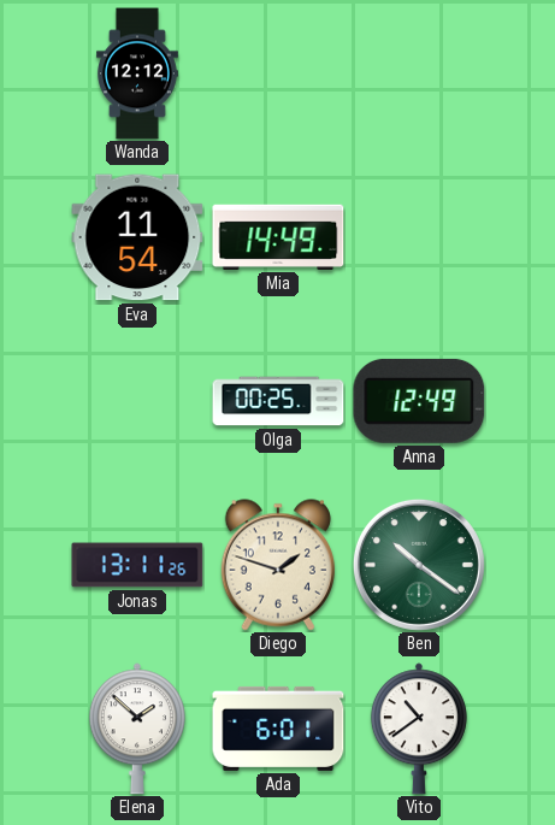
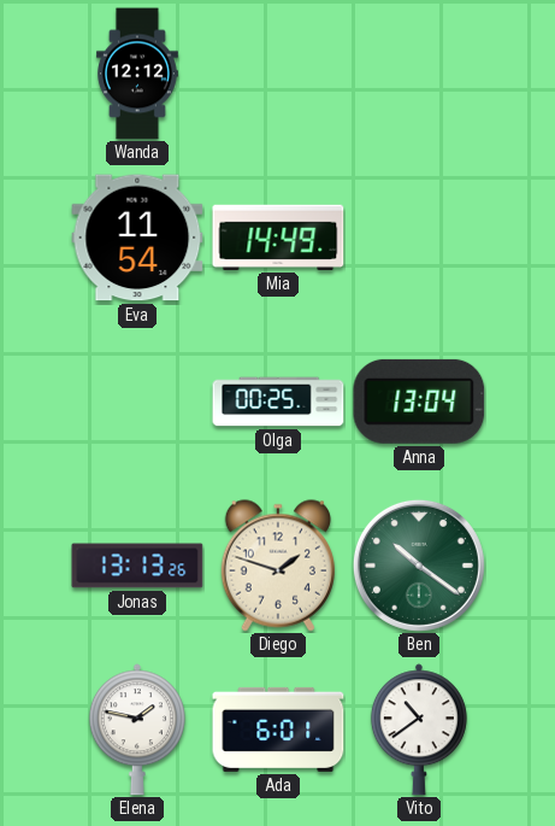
Anna: 12:49 -> 13:04
Jonas: 13:11 -> 13:13
Elena: 1:52 -> 1:47
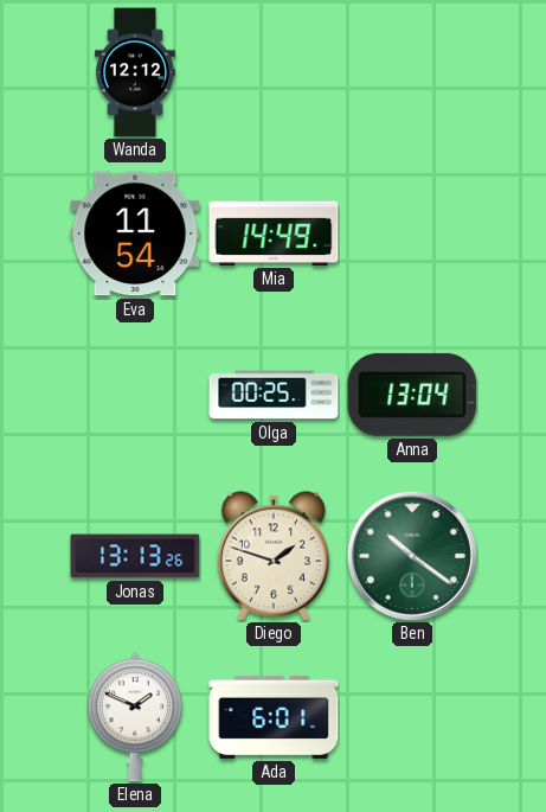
Elena: 1:47 -> 1:49
Vito: 10:39 -> none
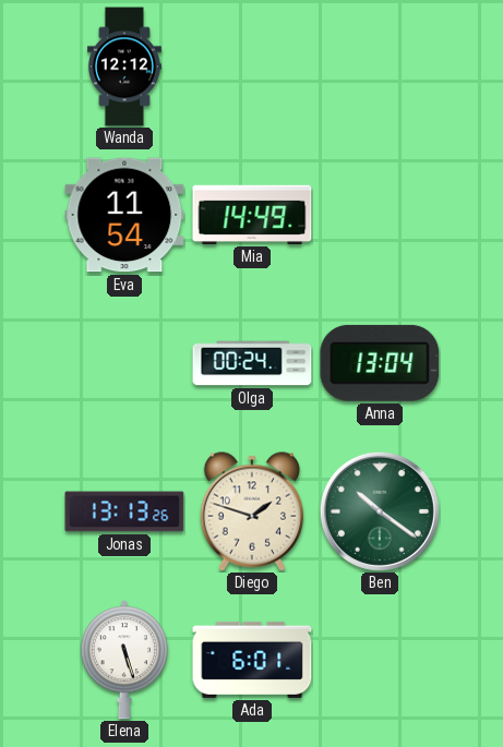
Olga: 00:25 -> 00:24
Elena: 1:49 -> 5:27
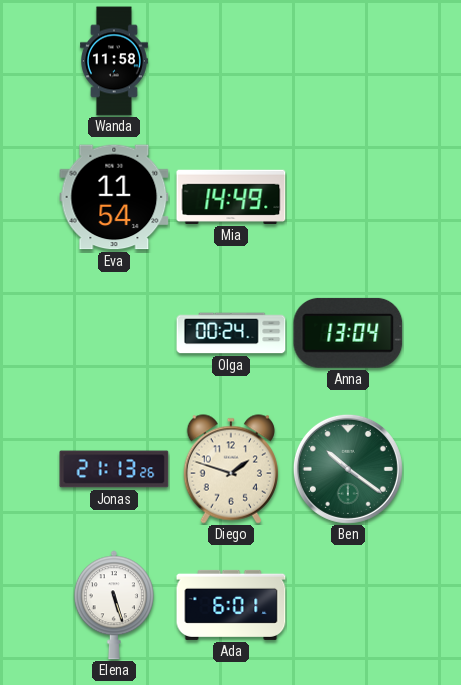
Wanda: 12:12 -> 11:58
Jonas: 13:13 -> 21:13
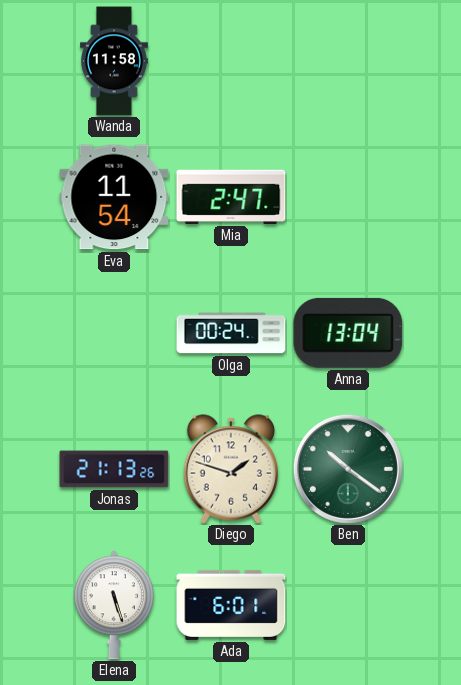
Mia: 14:49 -> 2:47
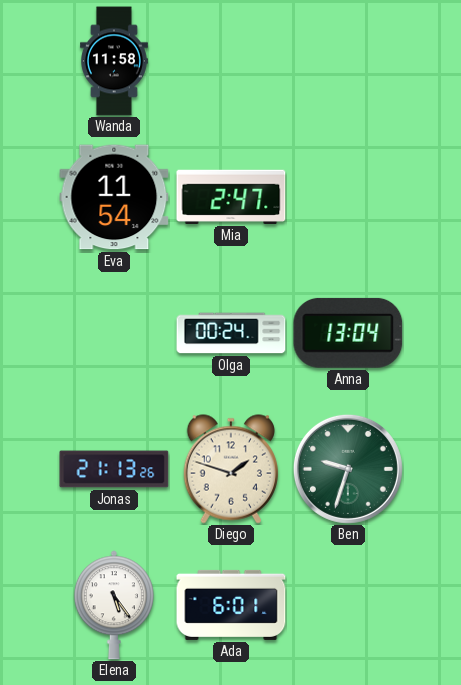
Ben: 10:21 -> 9:33
Elena: 5:27 -> 5:24
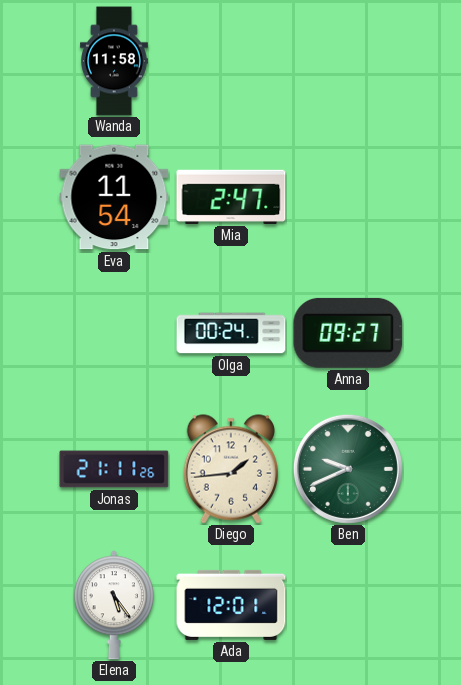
Anna: 13:04 -> 09:27
Jonas: 21:13 -> 21:11
Diego: 1:48 -> 1:44
Ben: 9:33 -> 9:41
Ada: 6:01 -> 12:01
